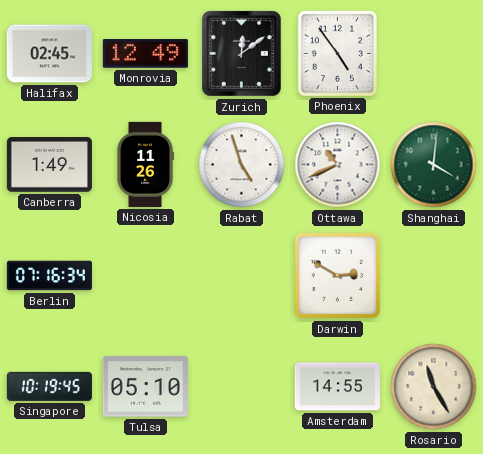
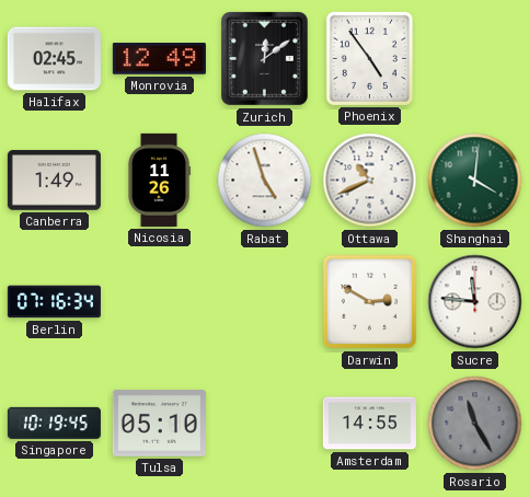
Sucre: none -> 11:46
Rosario dial: cream -> grey
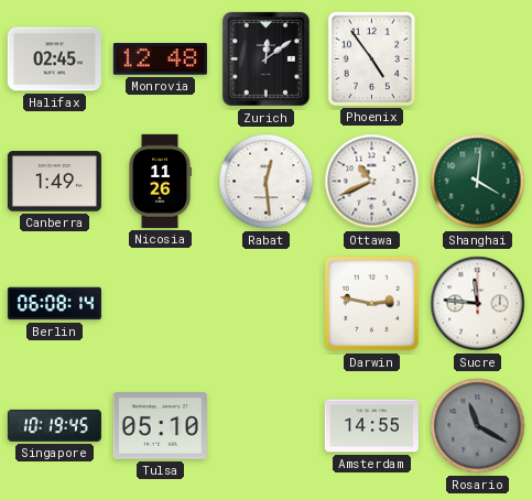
Monrovia: 12:49 -> 12:48
Rabat: 4:57 -> 12:29
Berlin: 07:16 -> 06:08
Darwin: 2:50 -> 2:47
Rosario: 11:25 -> 11:20
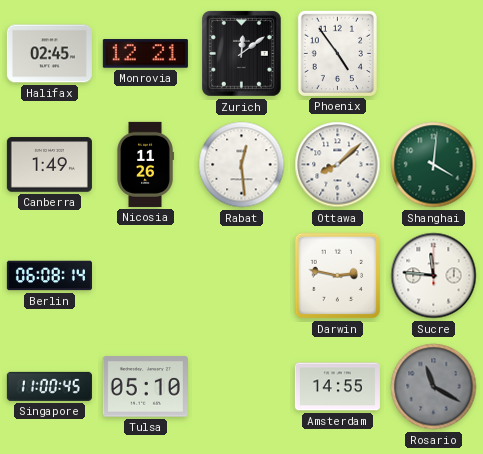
Monrovia: 12:48 -> 12:21
Ottawa: 10:41 -> 8:08
Singapore: 10:19 -> 11:00
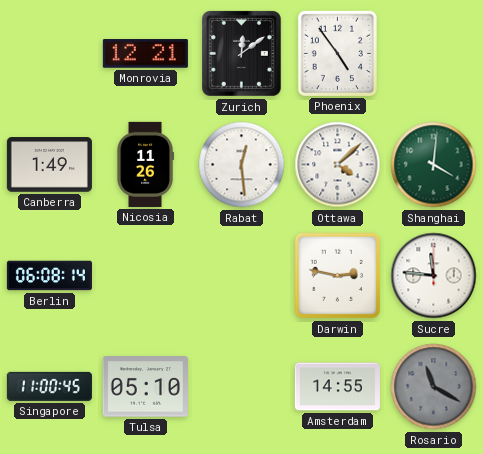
Halifax: 02:45 -> none
Ottawa: 8:08 -> 4:08
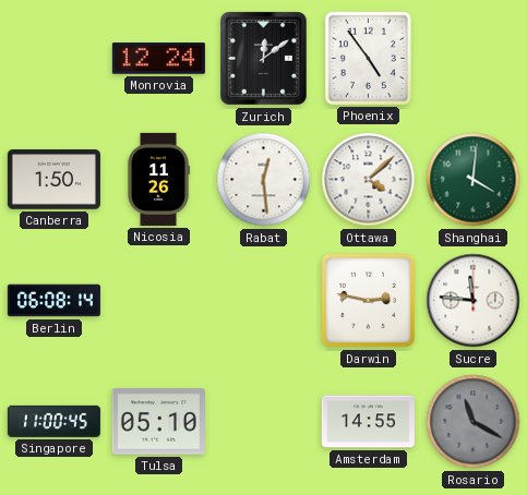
Monrovia: 12:21 -> 12:24
Canberra: 1:49 -> 1:50
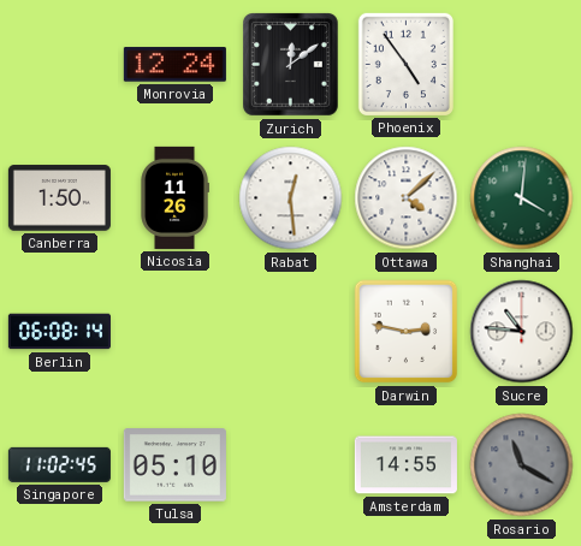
Sucre: 11:46 -> 10:46
Singapore: 11:00 -> 11:02
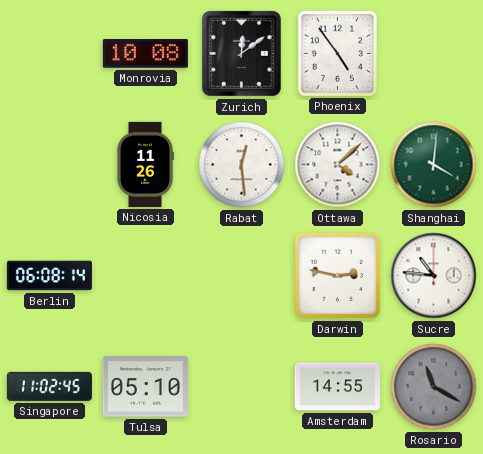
Monrovia: 12:24 -> 10:08
Canberra: 1:50 -> none
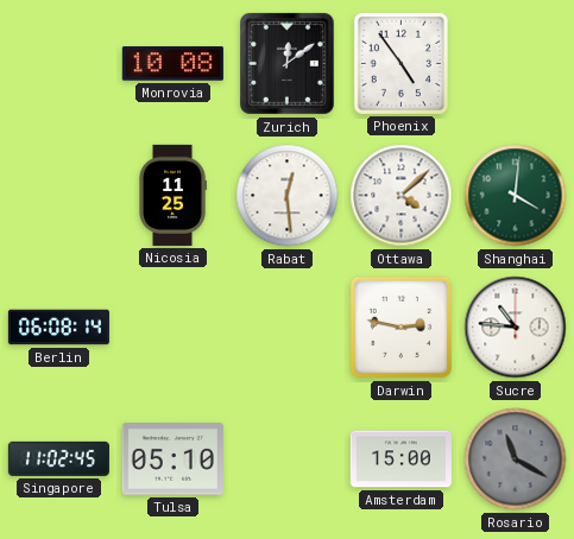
Nicosia: 11:26 -> 11:25
Amsterdam: 14:55 -> 15:00
